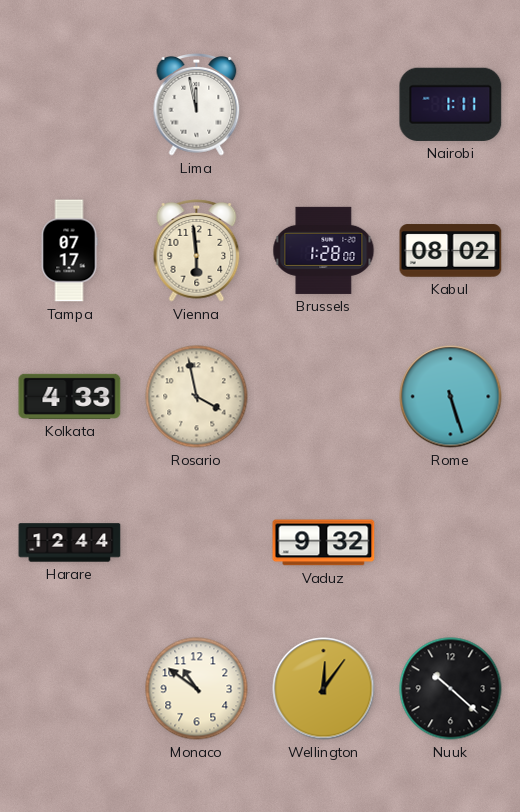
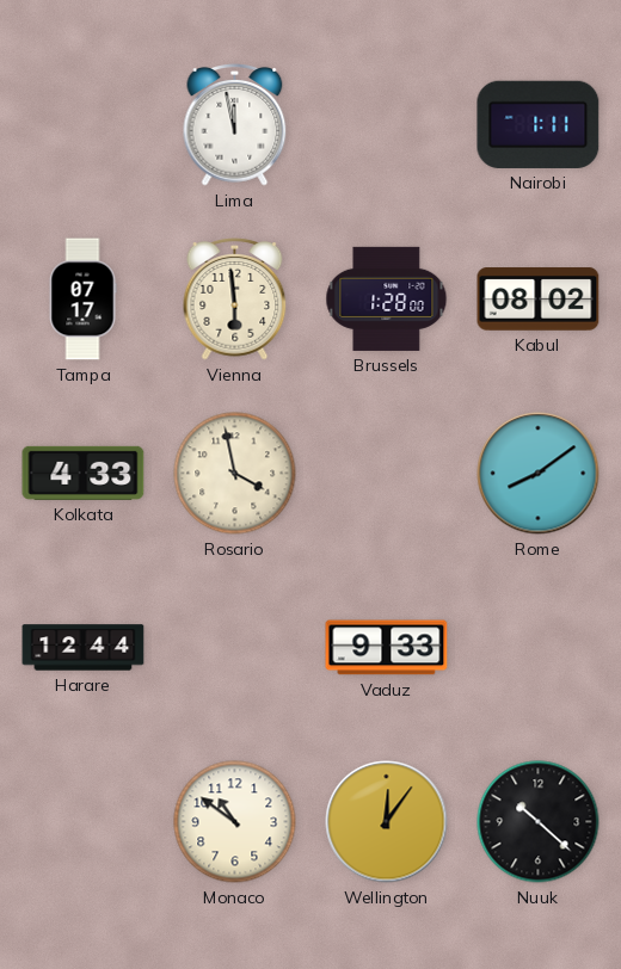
Rome: 5:27 -> 8:09
Vaduz: 9:32 -> 9:33
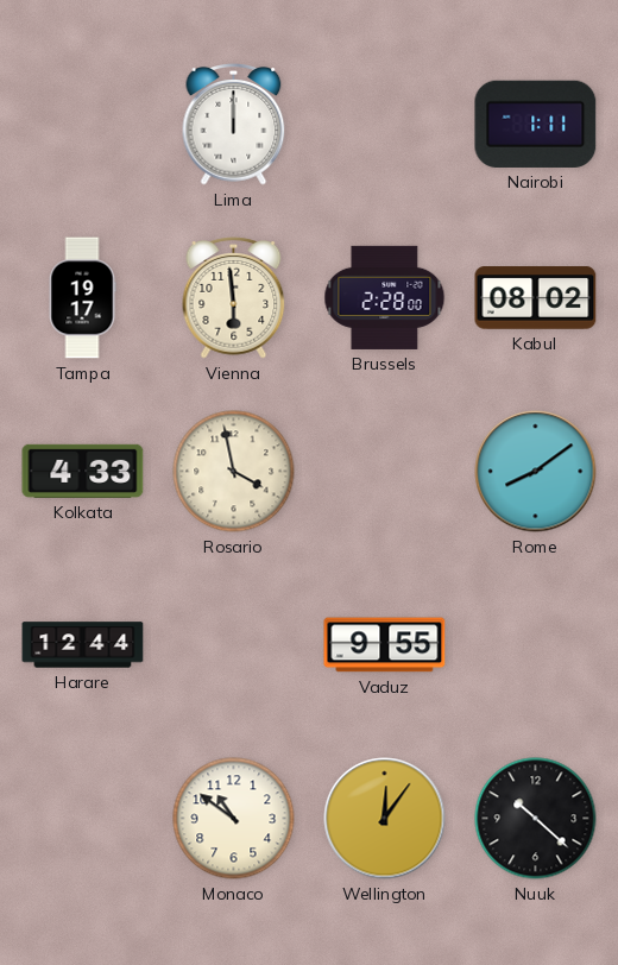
Lima: 11:58 -> 12:00
Tampa: 07:17 -> 19:17
Brussels: 1:28 -> 2:28
Vaduz: 9:33 -> 9:55
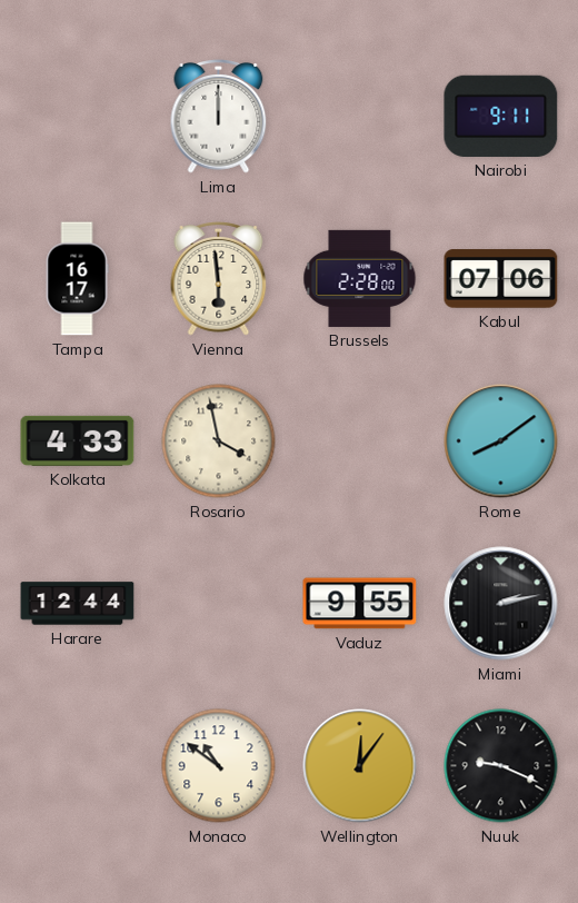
Nairobi: 1:11 -> 9:11
Tampa: 19:17 -> 16:17
Kabul: 08:02 -> 07:06
Miami: none -> 2:13
Nuuk: 10:22 -> 9:19
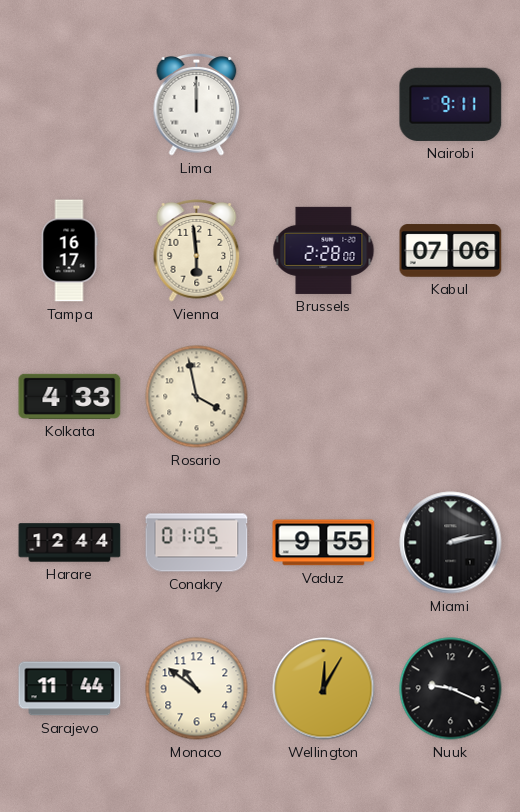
Rome: 8:09 -> none
Conakry: none -> 01:05
Sarajevo: none -> 11:44
Wellington: 12:06 -> 12:05
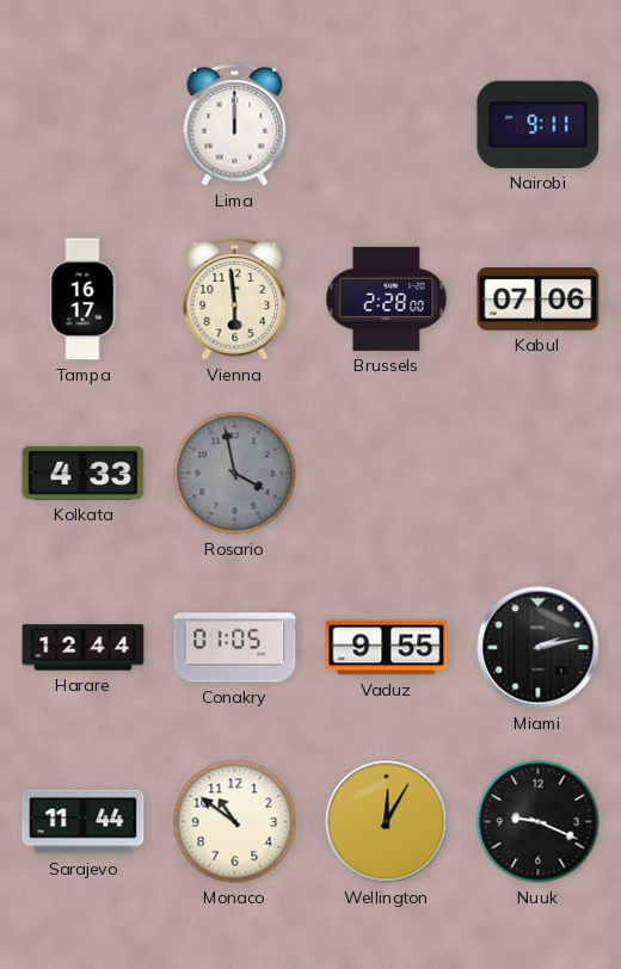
Rosario dial: cream -> grey
